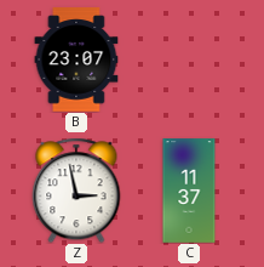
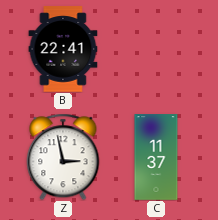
B: 23:07 -> 22:41
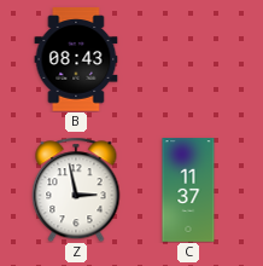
B: 22:41 -> 08:43
